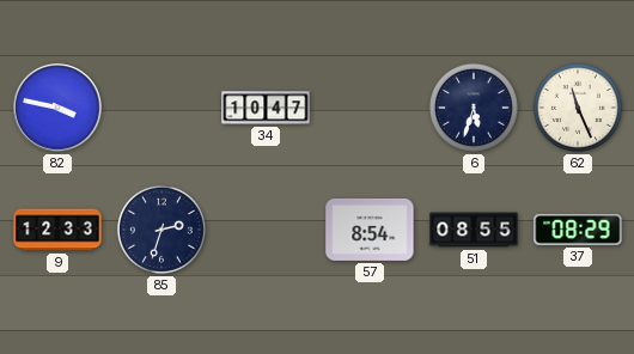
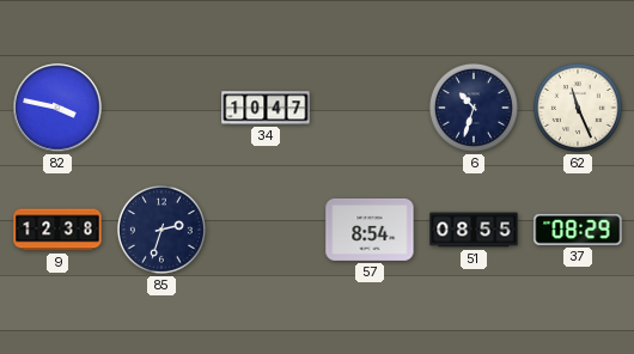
6: 5:33 -> 10:33
9: 12:33 -> 12:38
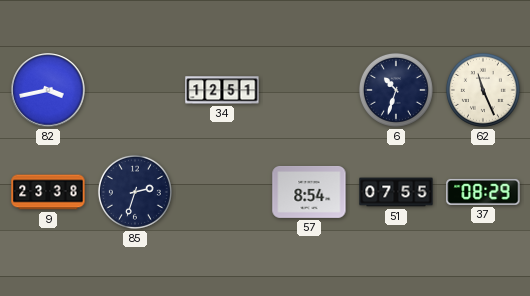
82: 3:47 -> 3:43
34: 10:47 -> 12:51
9: 12:38 -> 23:38
51: 08:55 -> 07:55
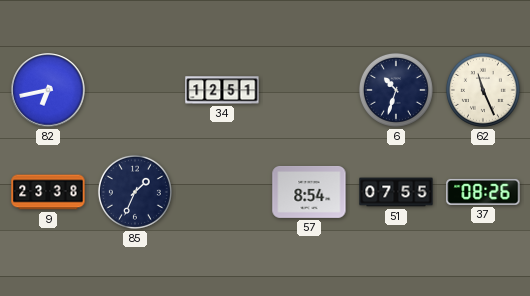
82: 3:43 -> 6:43
85: 2:33 -> 1:34
37: 08:29 -> 08:26
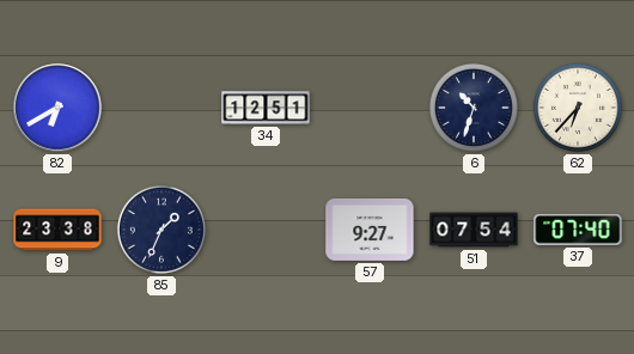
82: 6:43 -> 6:40
62: 11:26 -> 6:37
57: 8:54 -> 9:27
51: 07:55 -> 07:54
37: 08:26 -> 07:40
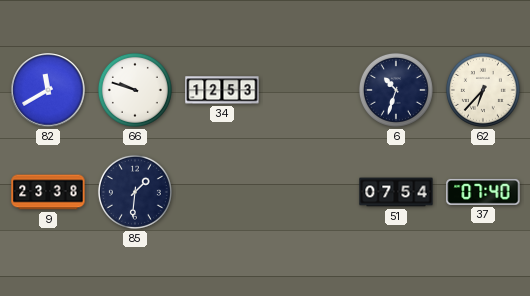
82: 6:40 -> 11:40
66: none -> 9:48
34: 12:51 -> 12:53
85: 1:34 -> 1:31
57: 9:27 -> none
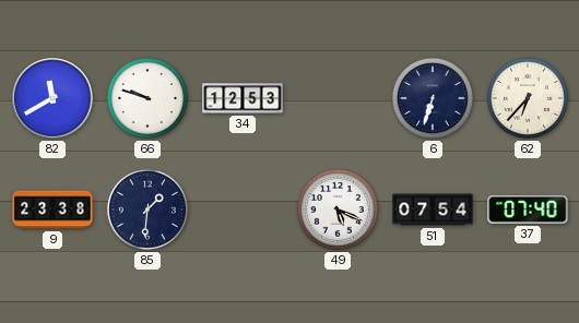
6: 10:33 -> 6:33
49: none -> 5:19
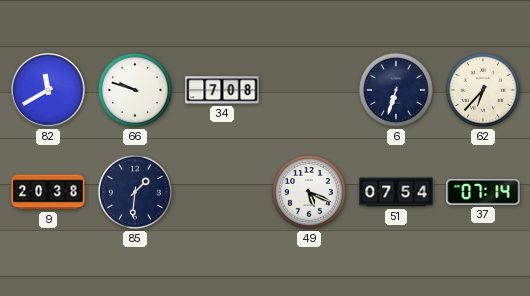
34: 12:53 -> 7:08
9: 23:38 -> 20:38
37: 07:40 -> 07:14
